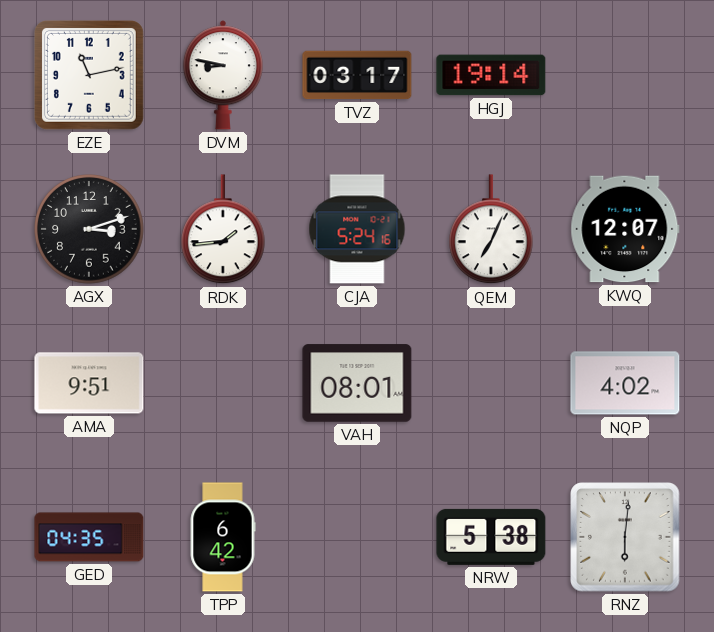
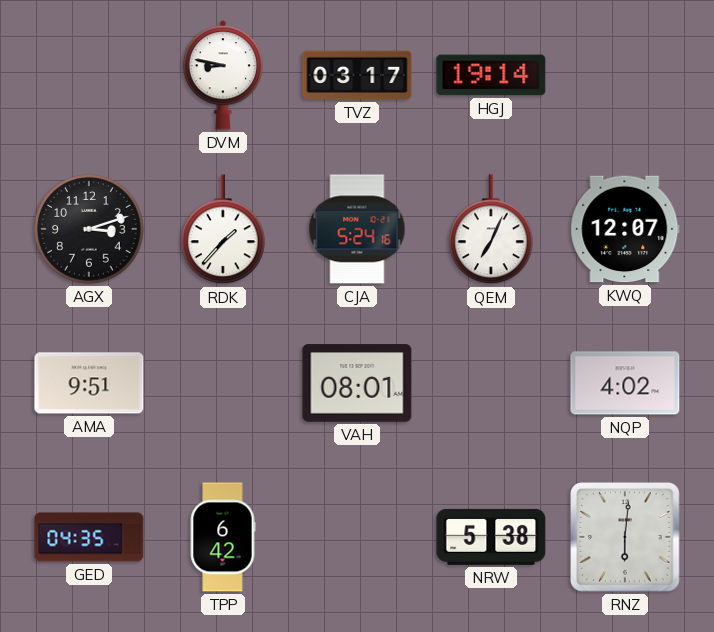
EZE: 11:13 -> none
RDK: 1:44 -> 1:37
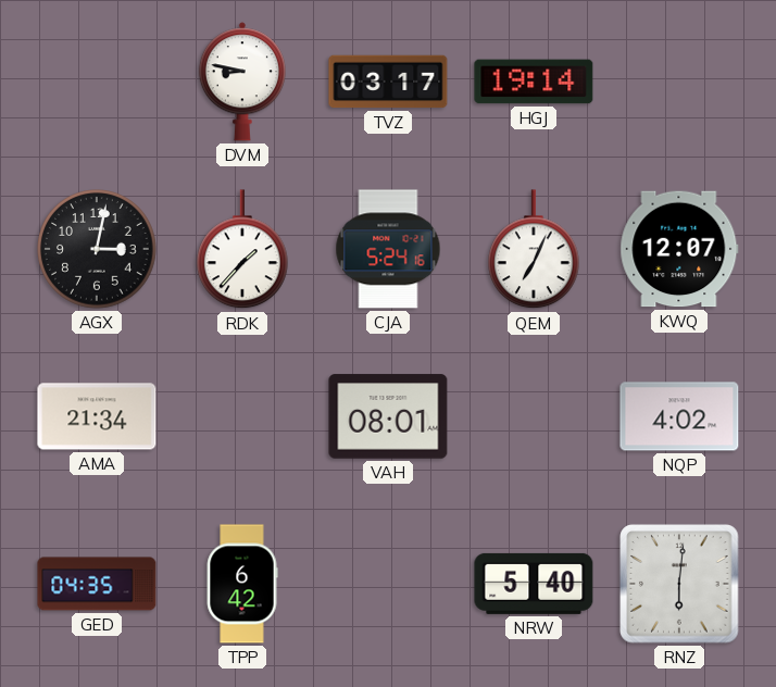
AGX: 3:12 -> 3:02
AMA: 9:51 -> 21:34
NRW: 5:38 -> 5:40
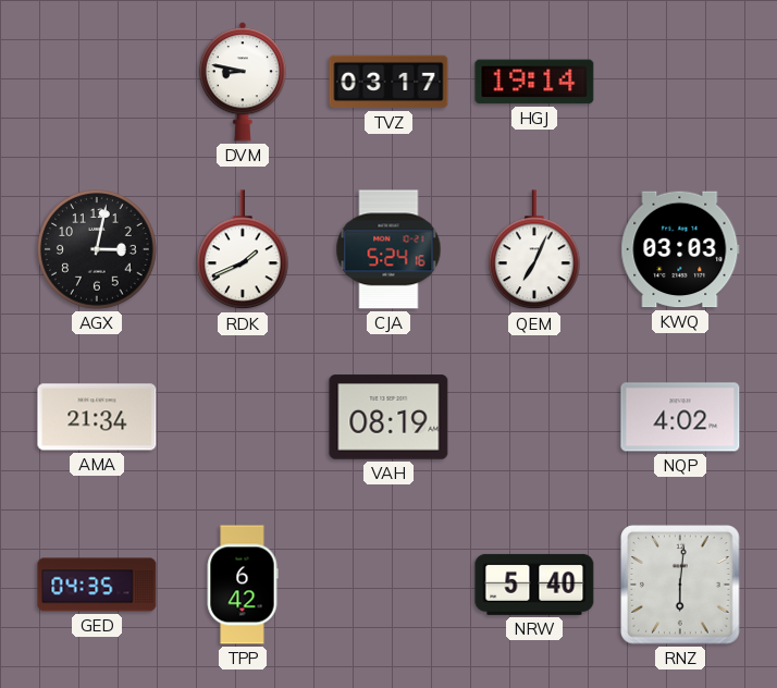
RDK: 1:37 -> 1:41
KWQ: 12:07 -> 03:03
VAH: 08:01 -> 08:19
